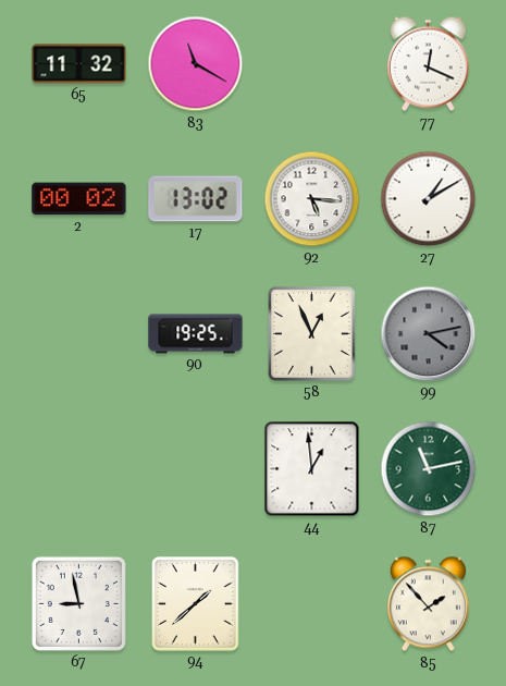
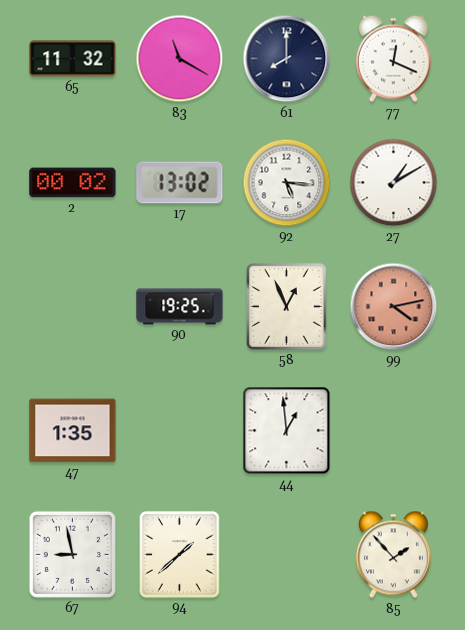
61: none -> 8:00
99 dial: grey -> salmon
47: none -> 1:35
87: 11:13 -> none
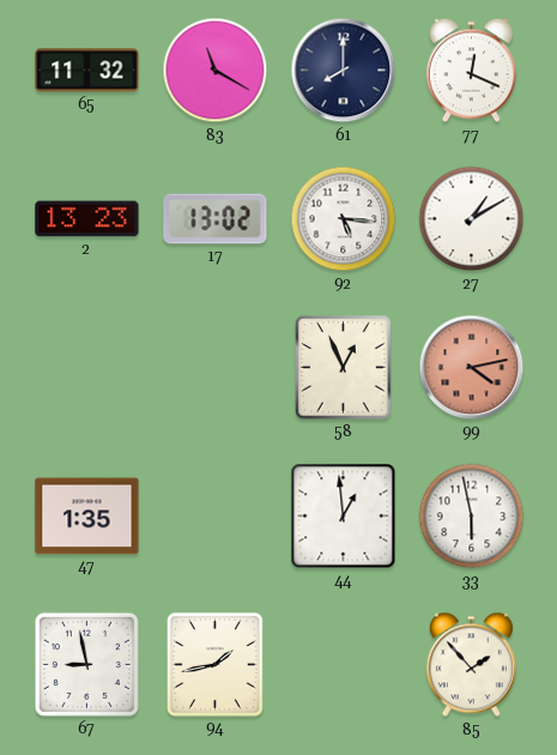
2: 00:02 -> 13:23
90: 19:25 -> none
33: none -> 5:58
94: 1:38 -> 1:43
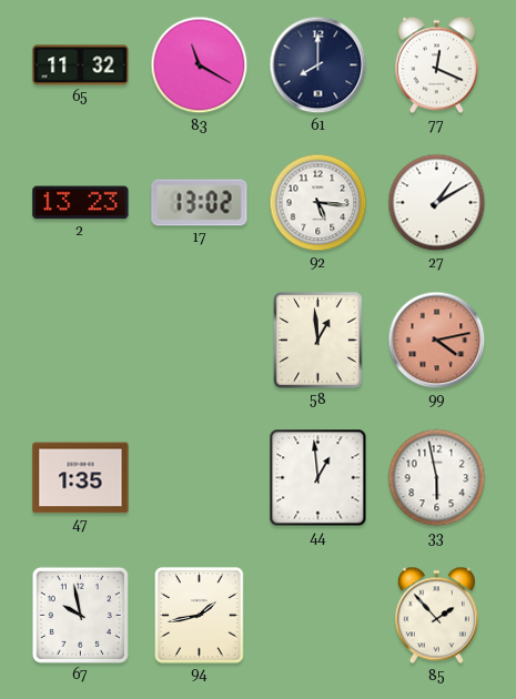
58: 12:56 -> 12:59
67: 8:58 -> 9:58
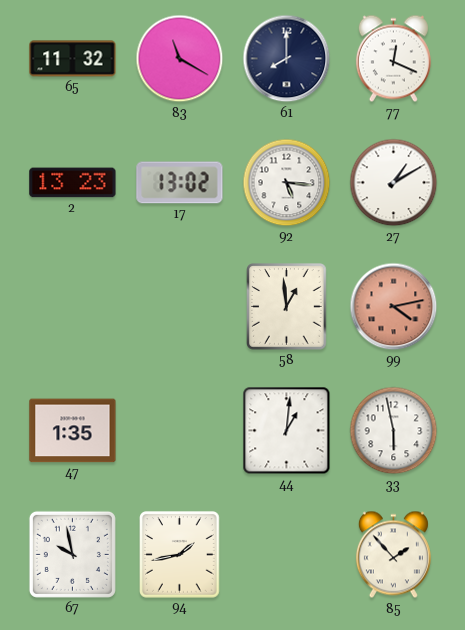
44: 12:59 -> 1:01
